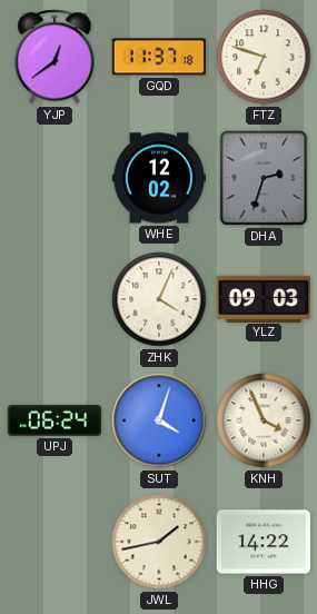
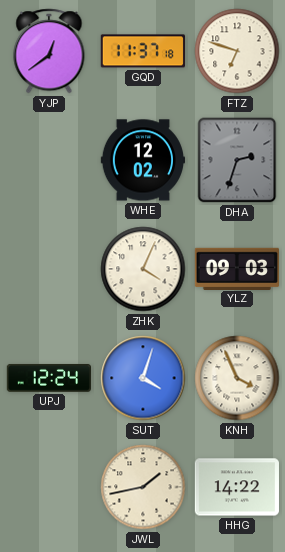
UPJ: 06:24 -> 12:24
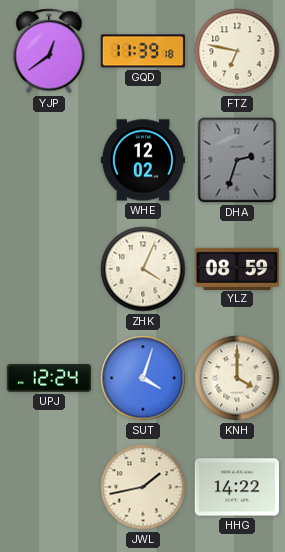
GQD: 11:37 -> 11:39
FTZ: 6:48 -> 6:47
YLZ: 09:03 -> 08:59
KNH: 3:56 -> 4:00
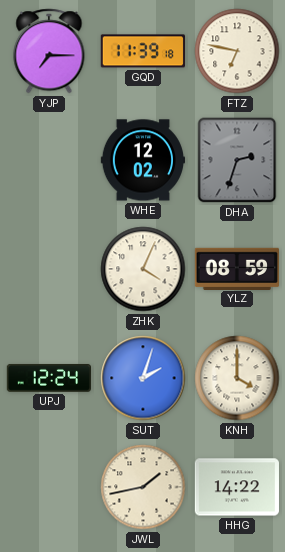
YJP: 12:39 -> 7:15
SUT: 4:03 -> 2:03
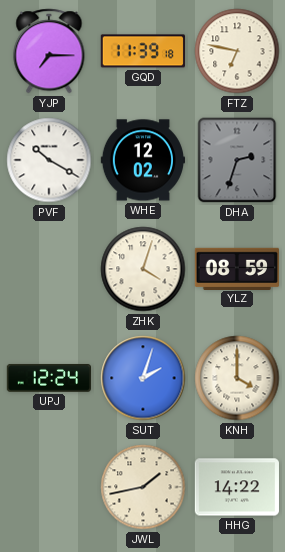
PVF: none -> 10:20
ZHK: 4:04 -> 4:03
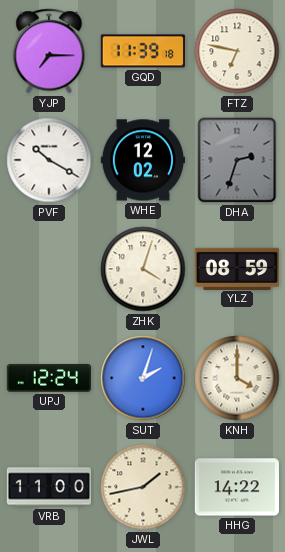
VRB: none -> 11:00
